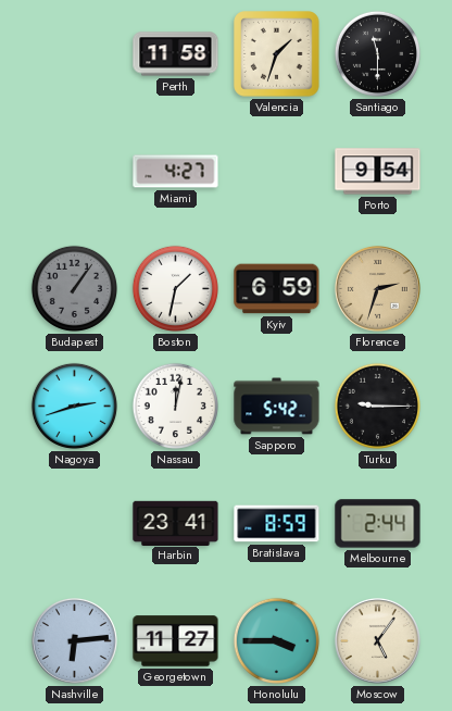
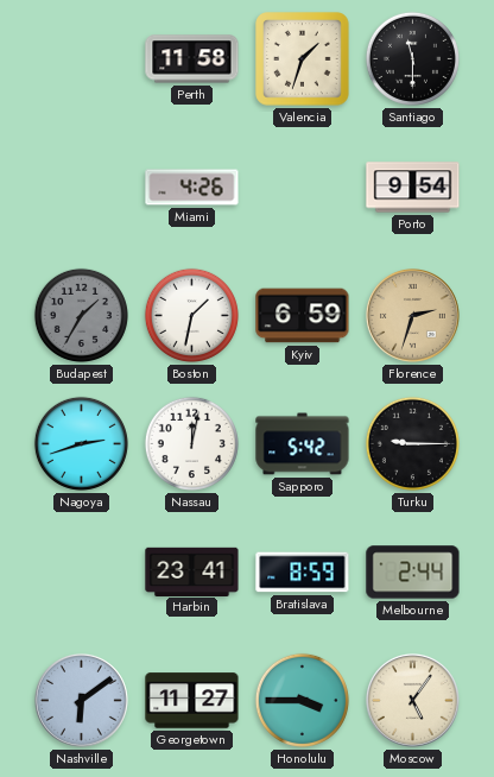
Miami: 4:27 -> 4:26
Budapest: 1:06 -> 1:35
Nashville: 6:14 -> 6:09
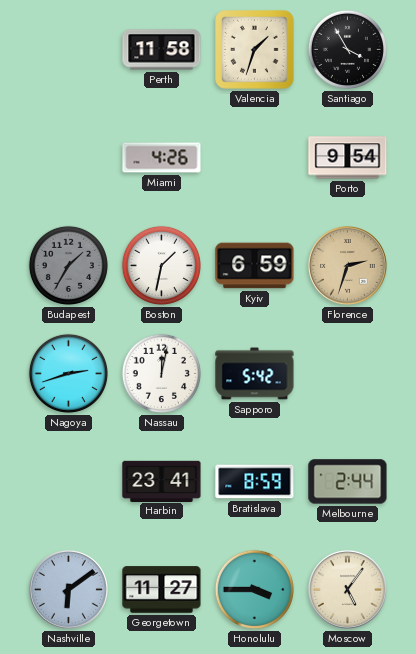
Santiago: 11:30 -> 3:55
Turku: 9:15 -> none
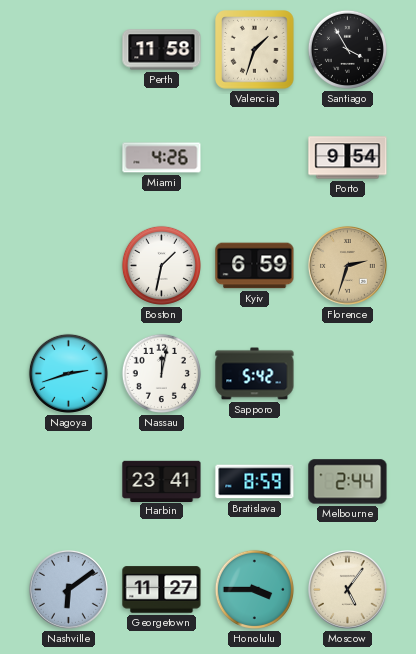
Budapest: 1:35 -> none
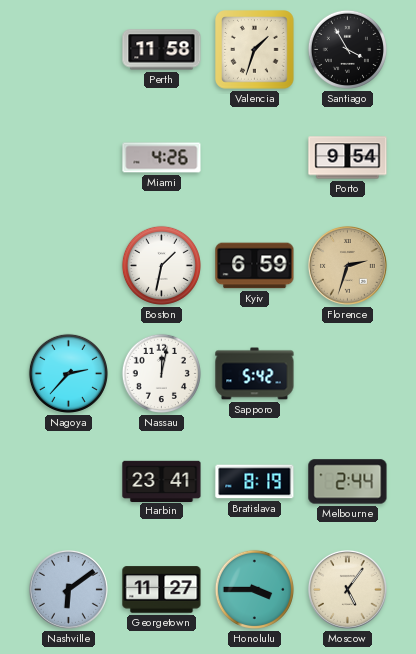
Nagoya: 2:42 -> 2:37
Bratislava: 8:59 -> 8:19
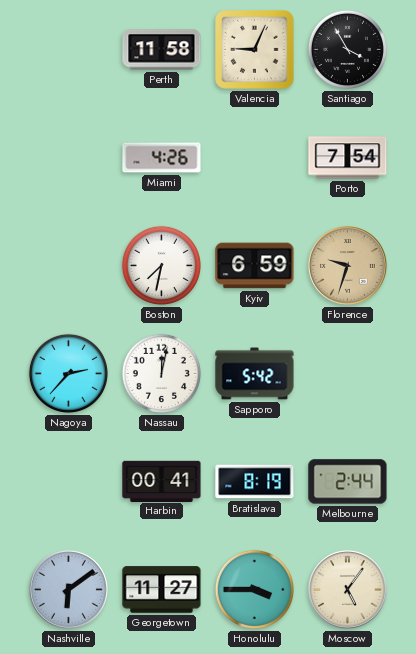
Valencia: 1:33 -> 9:04
Porto: 9:54 -> 7:54
Boston: 1:32 -> 7:32
Florence: 2:33 -> 9:33
Harbin: 23:41 -> 00:41
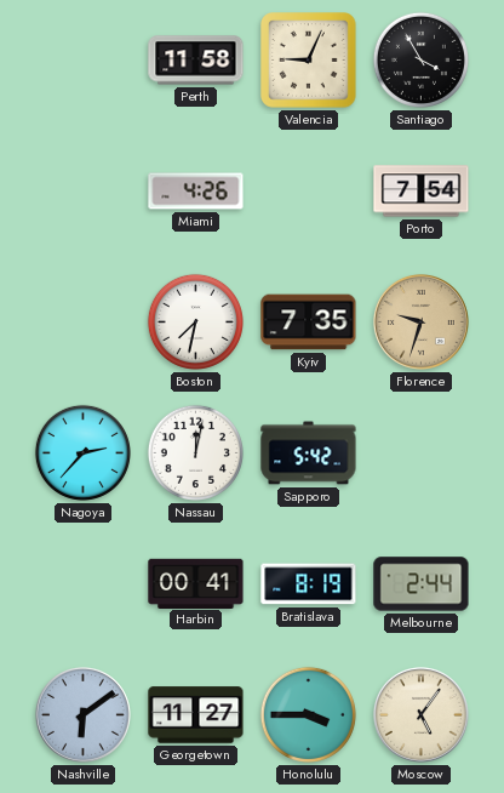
Kyiv: 6:59 -> 7:35
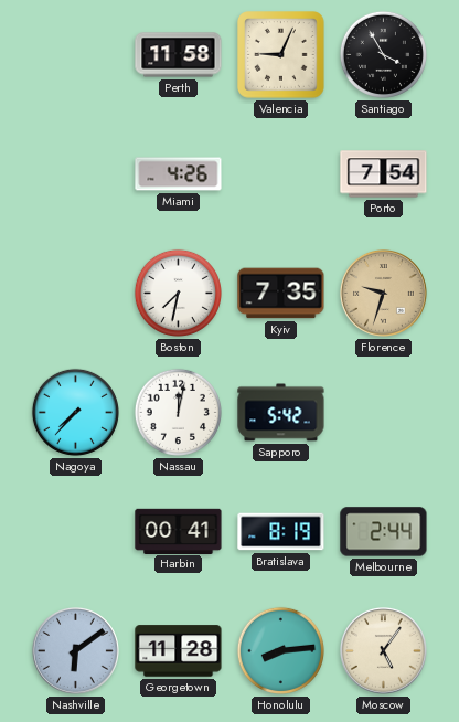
Nagoya: 2:37 -> 7:37
Georgetown: 11:27 -> 11:28
Honolulu: 3:45 -> 8:14
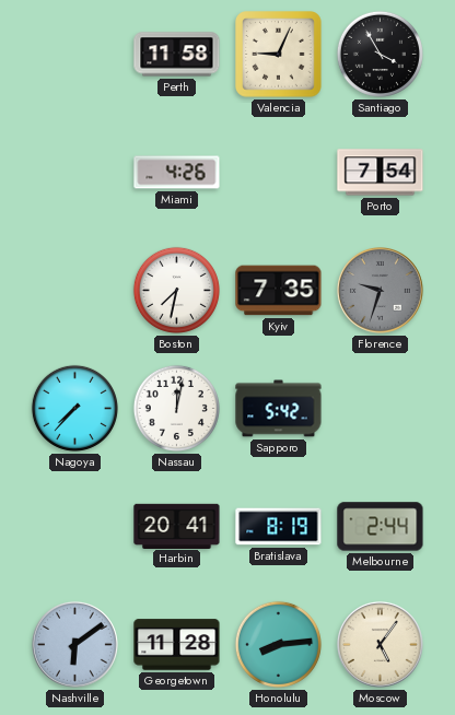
Florence dial: champagne -> grey
Harbin: 00:41 -> 20:41
